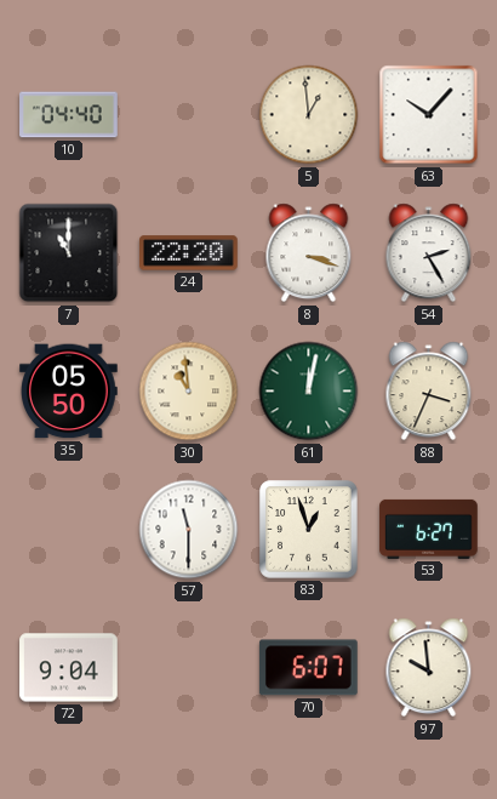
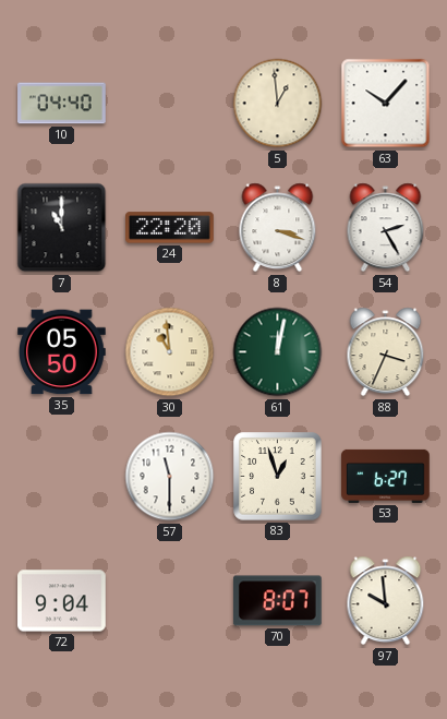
70: 6:07 -> 8:07
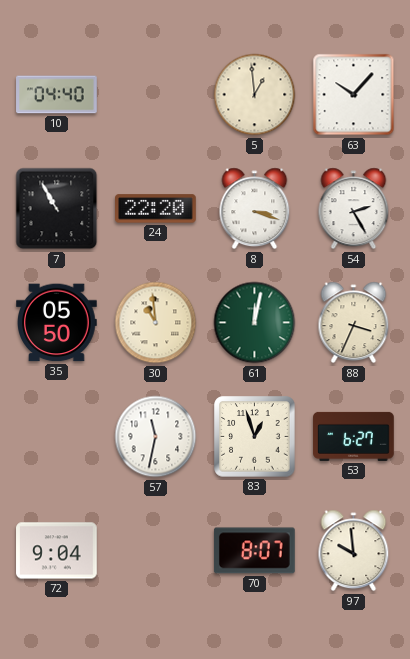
7: 11:00 -> 10:55
57: 11:30 -> 11:32
